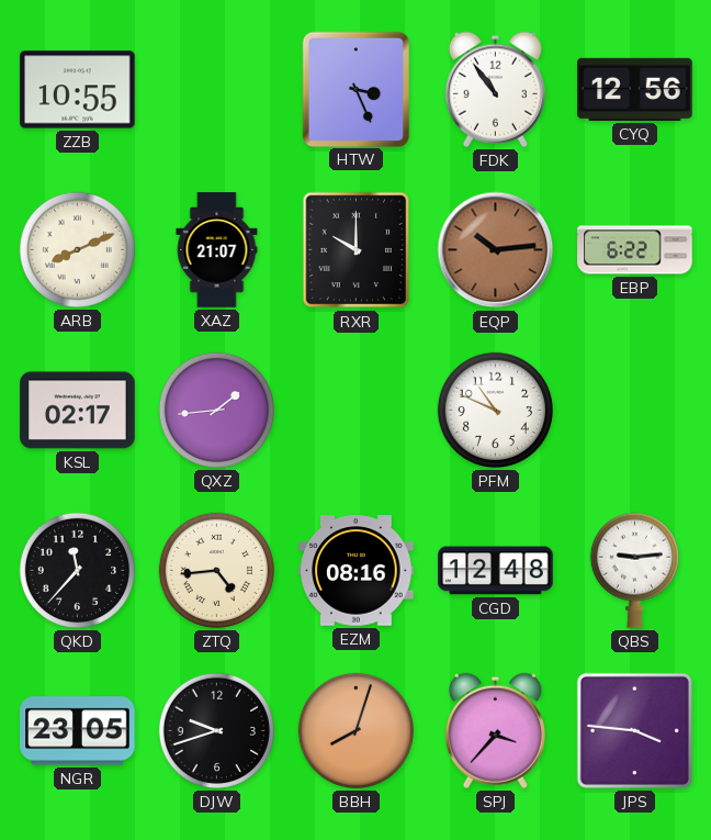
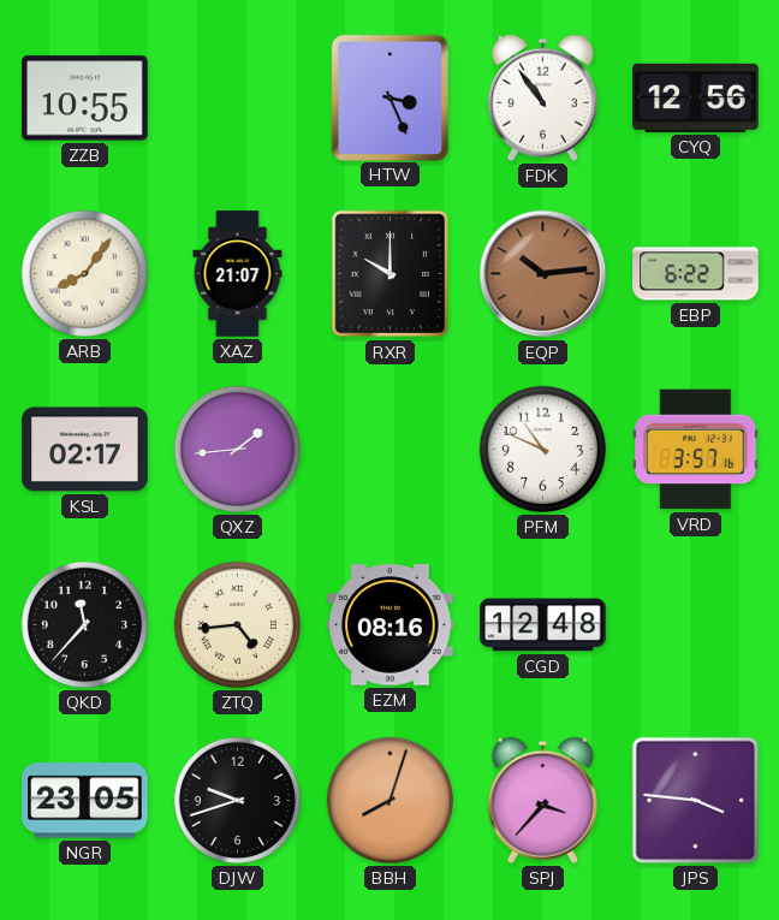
ARB: 8:11 -> 8:06
VRD: none -> 3:57
QBS: 9:14 -> none
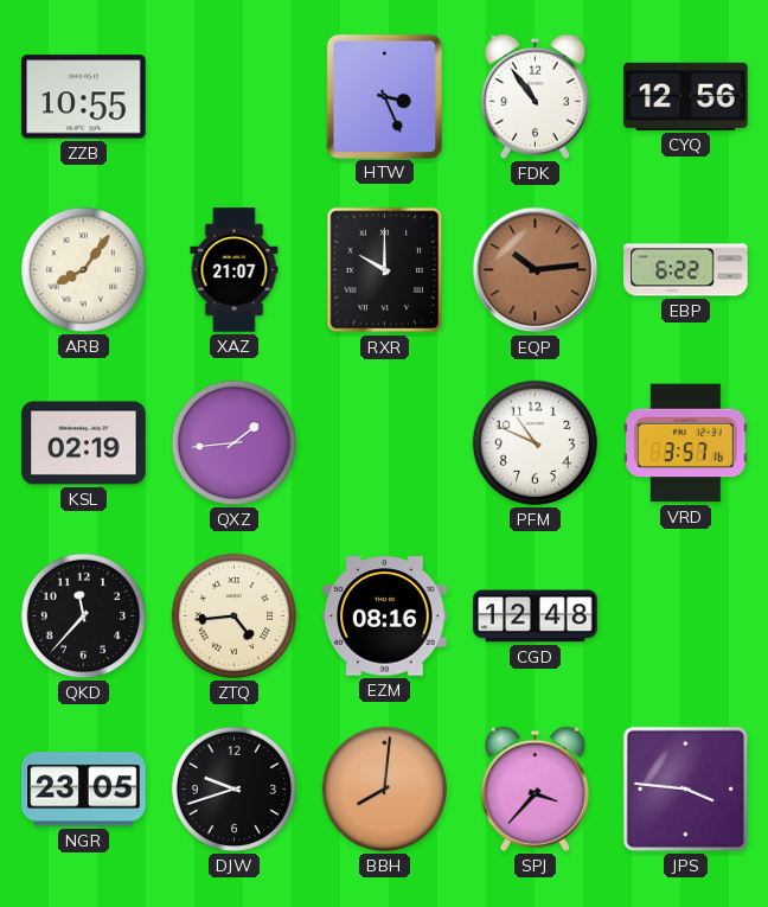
KSL: 02:17 -> 02:19
BBH: 8:03 -> 8:01
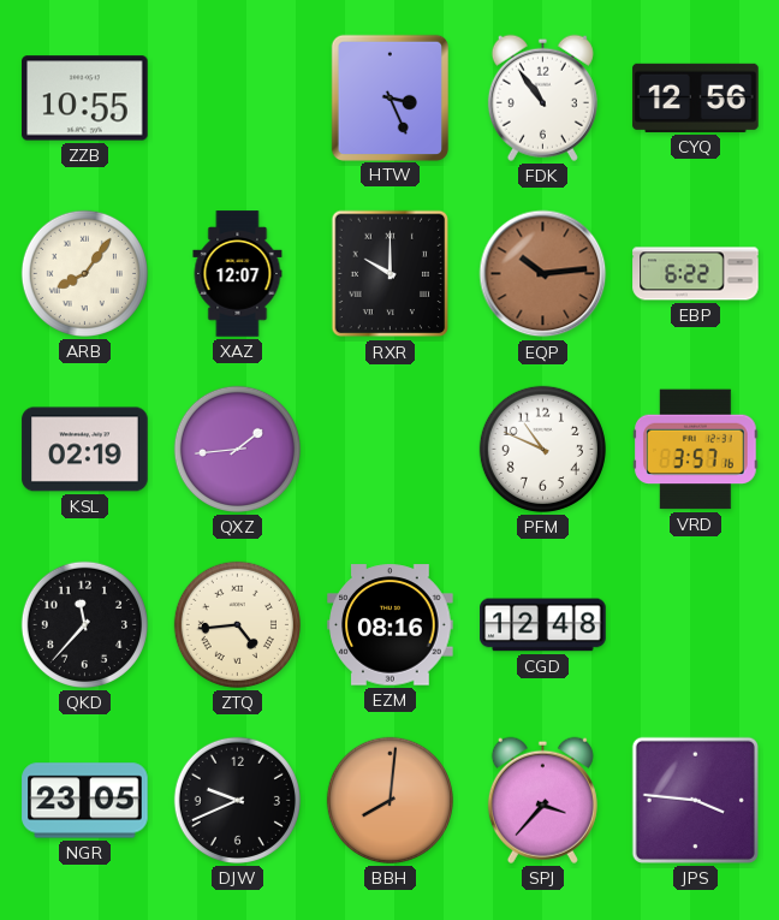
XAZ: 21:07 -> 12:07
DJW: 9:42 -> 9:41
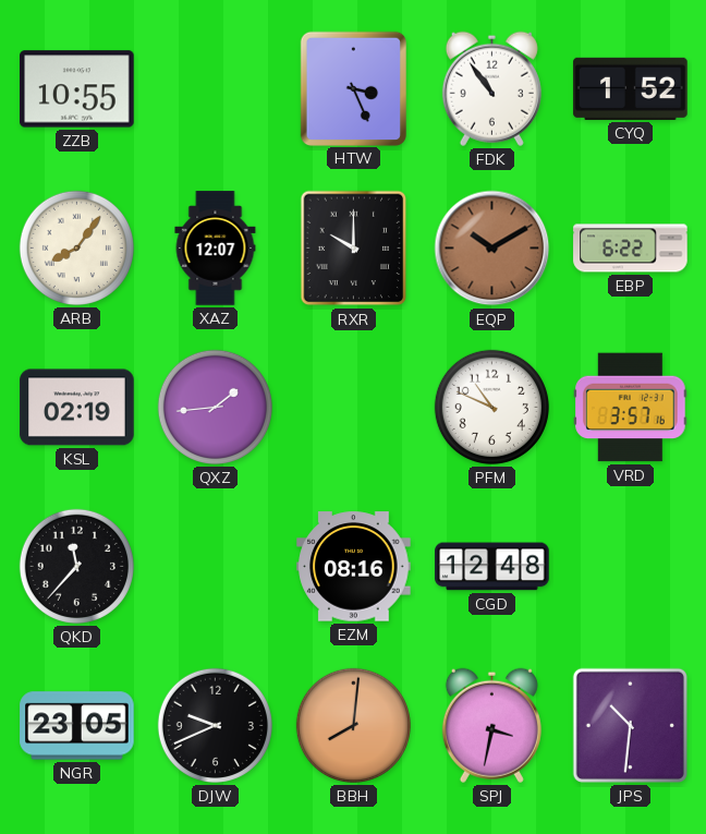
CYQ: 12:56 -> 1:52
EQP: 10:14 -> 10:10
ZTQ: 4:44 -> none
SPJ: 3:37 -> 3:32
JPS: 3:46 -> 10:31
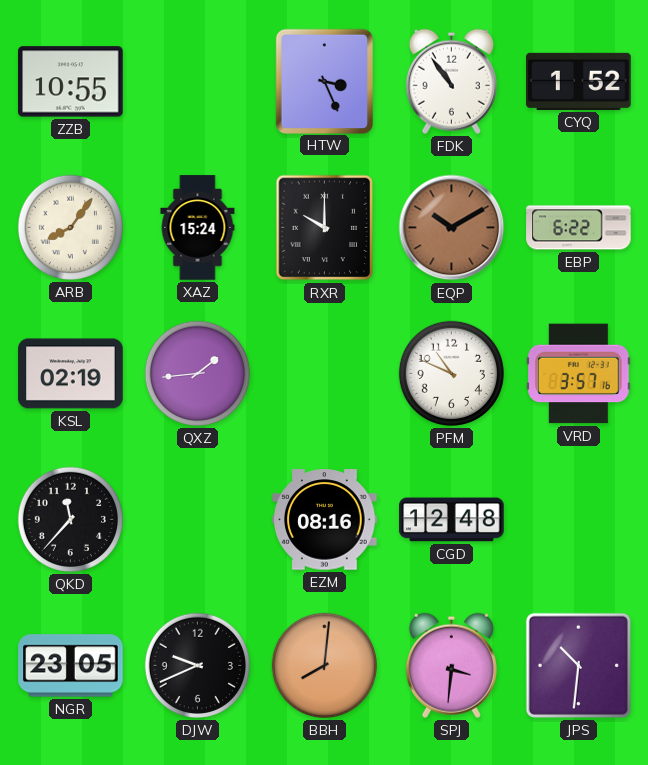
XAZ: 12:07 -> 15:24
SPJ: 3:32 -> 3:31
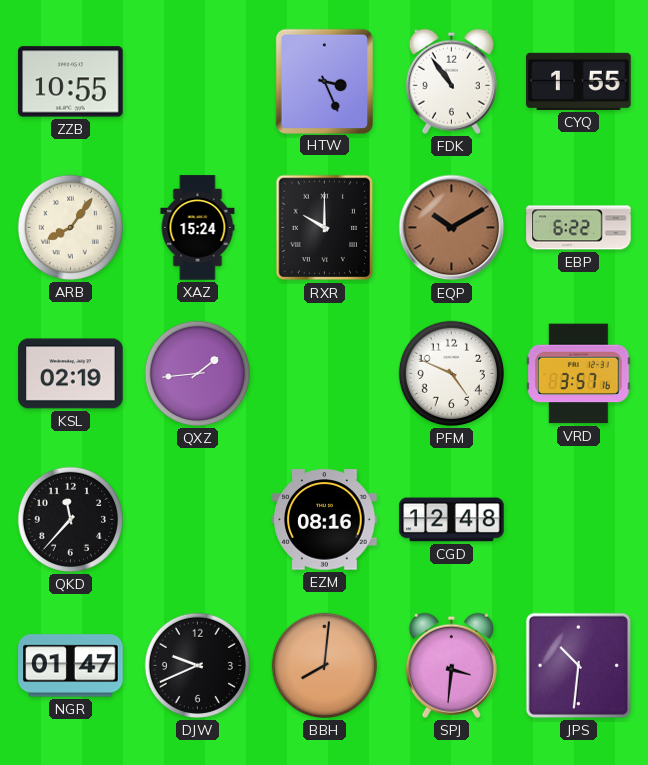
CYQ: 1:52 -> 1:55
PFM: 10:49 -> 4:49
NGR: 23:05 -> 01:47
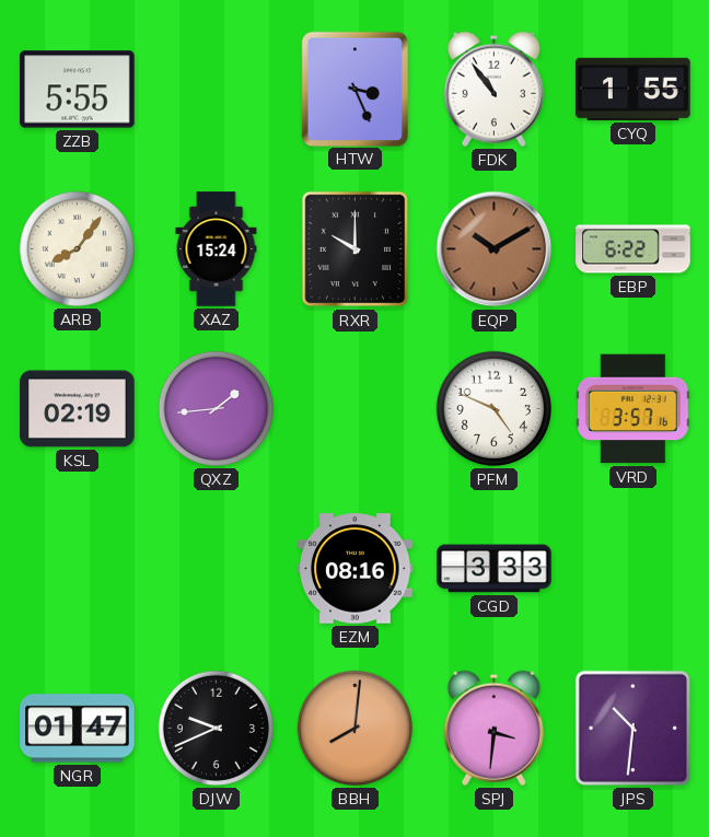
ZZB: 10:55 -> 5:55
QKD: 11:37 -> none
CGD: 12:48 -> 3:33
